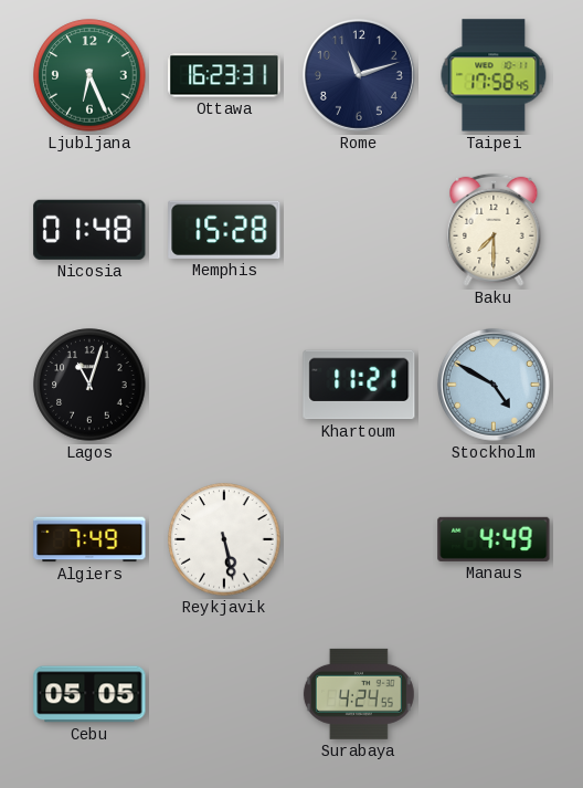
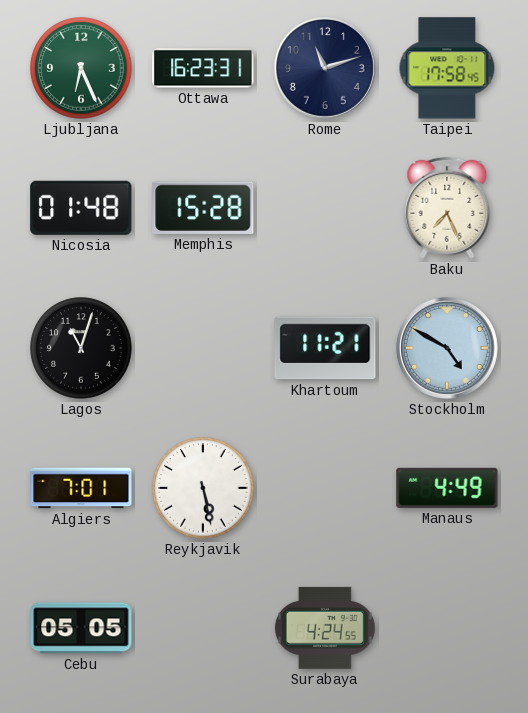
Baku: 7:30 -> 7:26
Algiers: 7:49 -> 7:01
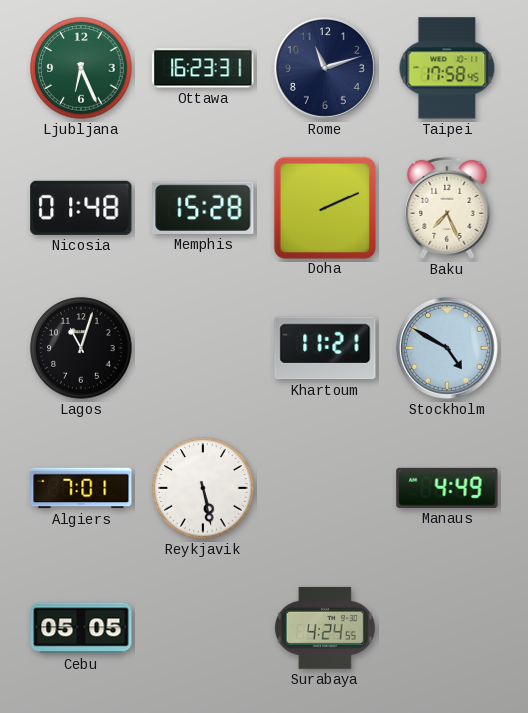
Doha: none -> 2:11
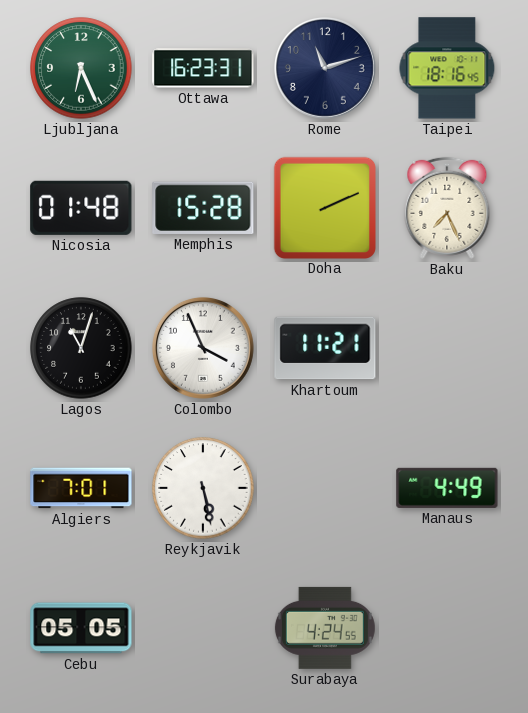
Taipei: 17:58 -> 18:16
Colombo: none -> 3:56
Stockholm: 4:50 -> none
